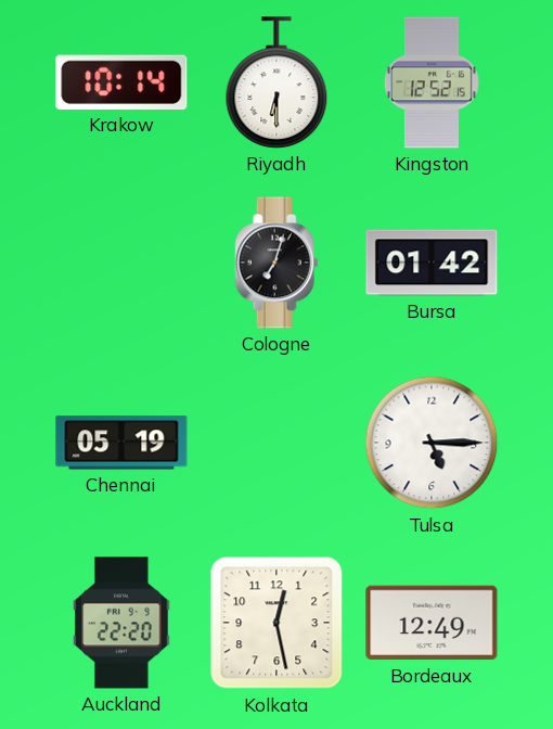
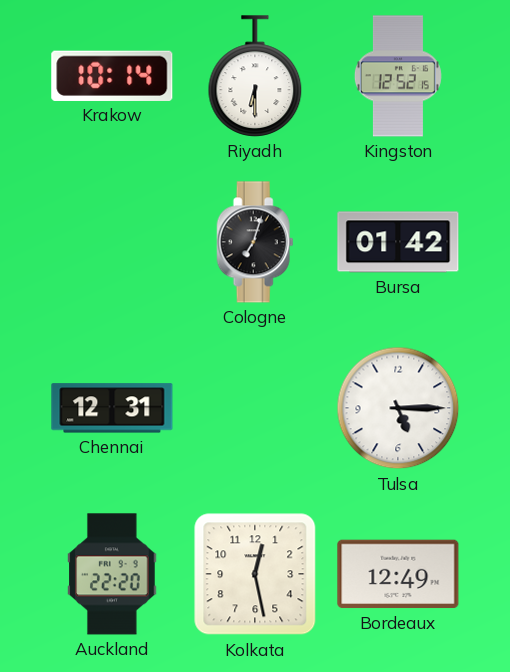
Chennai: 05:19 -> 12:31
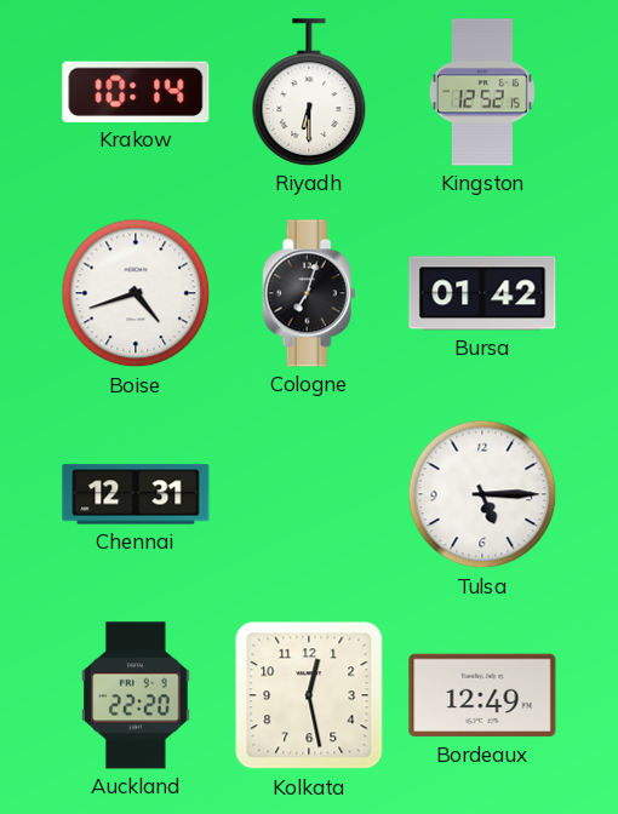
Boise: none -> 4:42
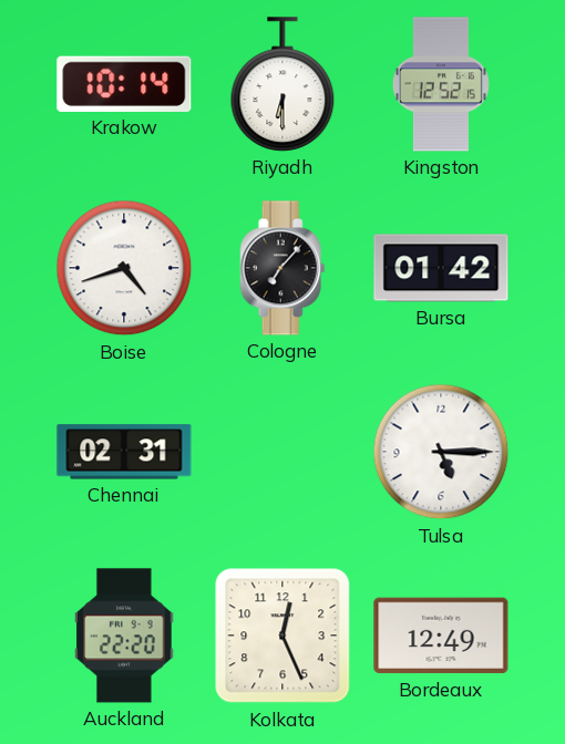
Cologne: 7:03 -> 7:07
Chennai: 12:31 -> 02:31
Kolkata: 12:28 -> 12:26
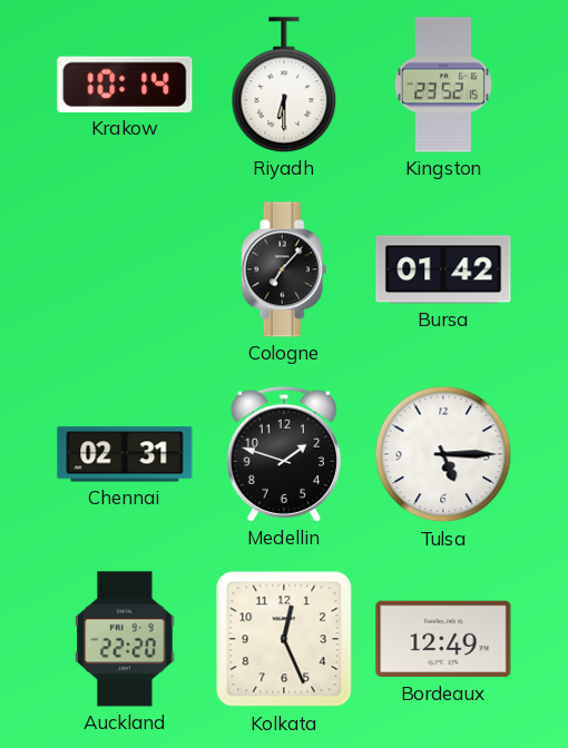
Kingston: 12:52 -> 23:52
Boise: 4:42 -> none
Medellin: none -> 1:48
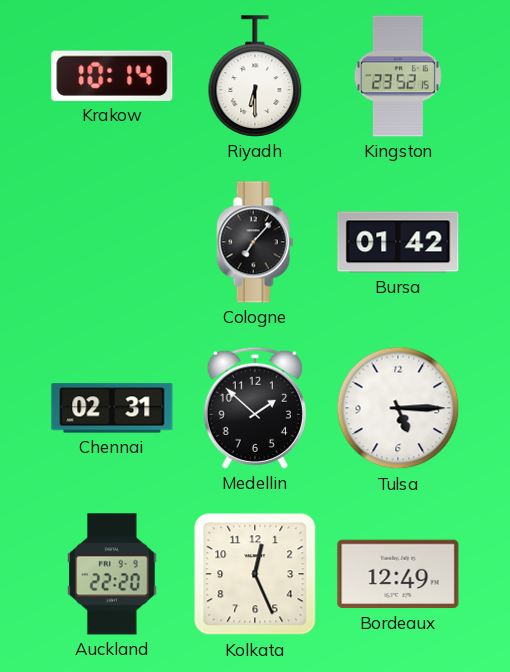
Medellin: 1:48 -> 1:52
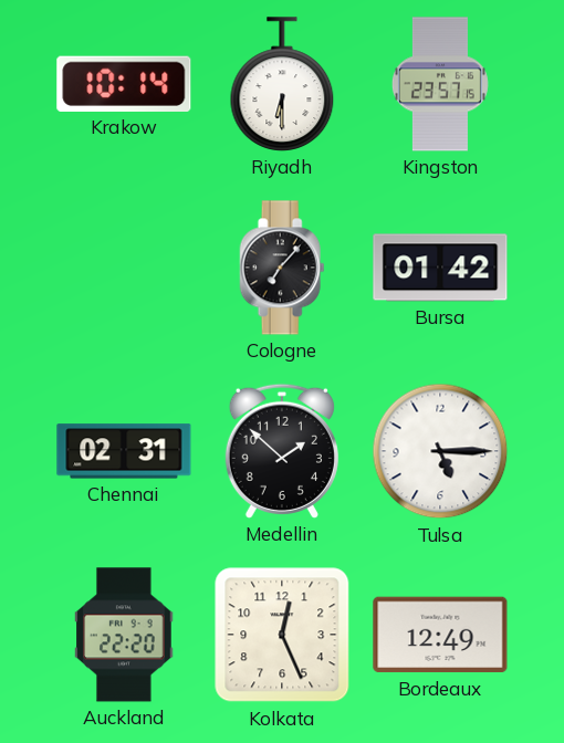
Kingston: 23:52 -> 23:57
